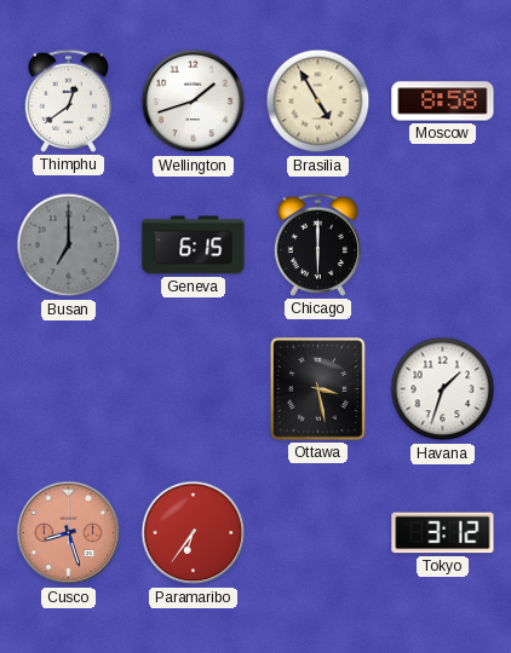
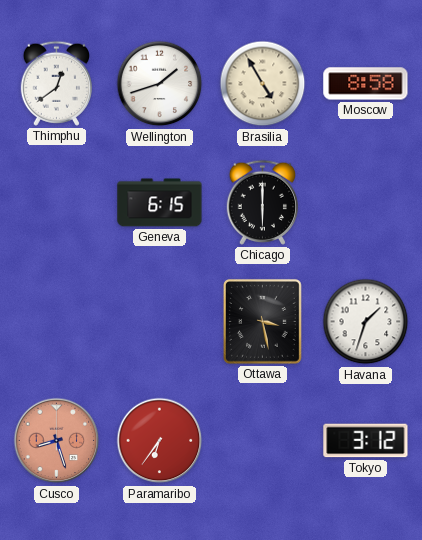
Busan: 7:00 -> none
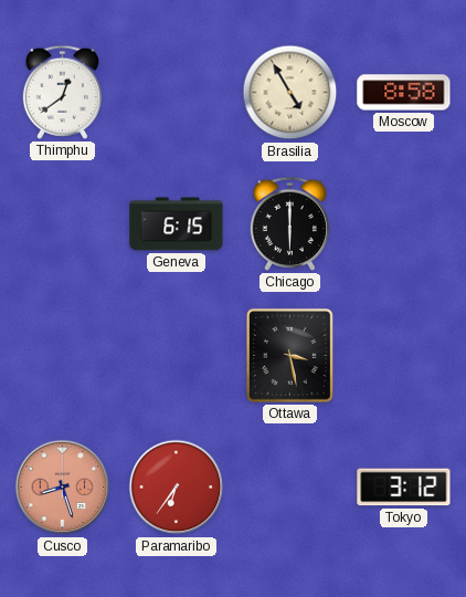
Wellington: 1:42 -> none
Havana: 1:33 -> none
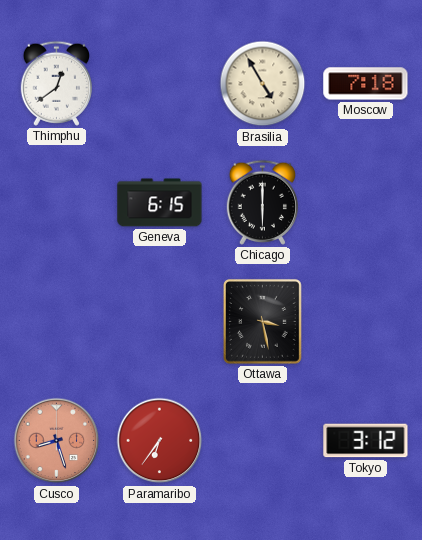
Moscow: 8:58 -> 7:18
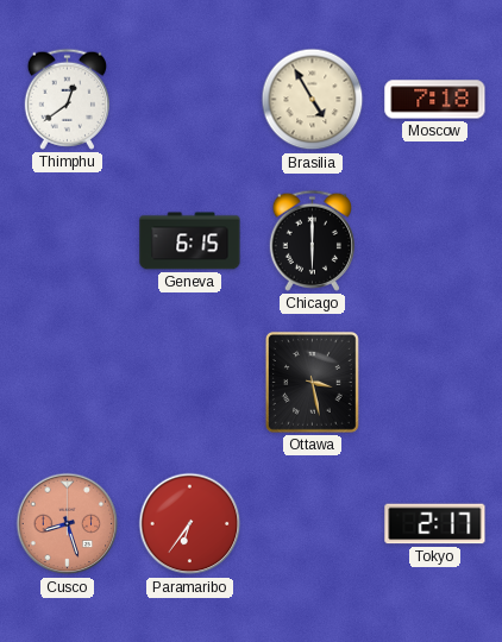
Tokyo: 3:12 -> 2:17
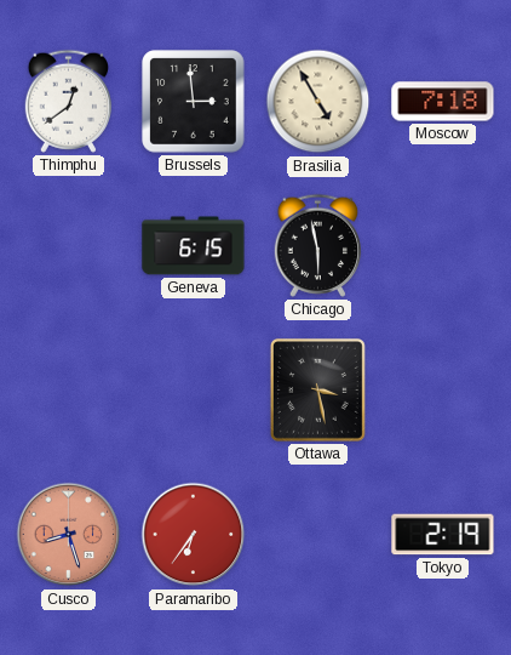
Brussels: none -> 2:59
Chicago: 6:00 -> 5:58
Tokyo: 2:17 -> 2:19
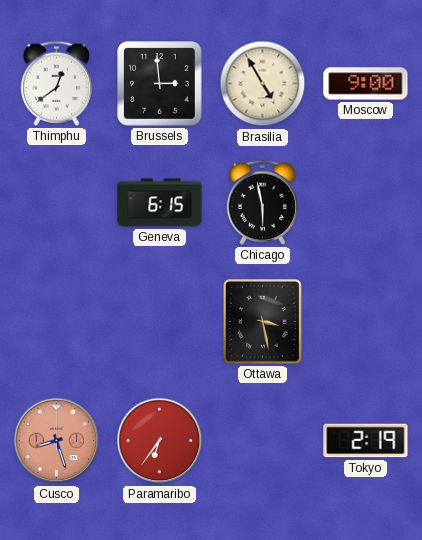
Moscow: 7:18 -> 9:00
